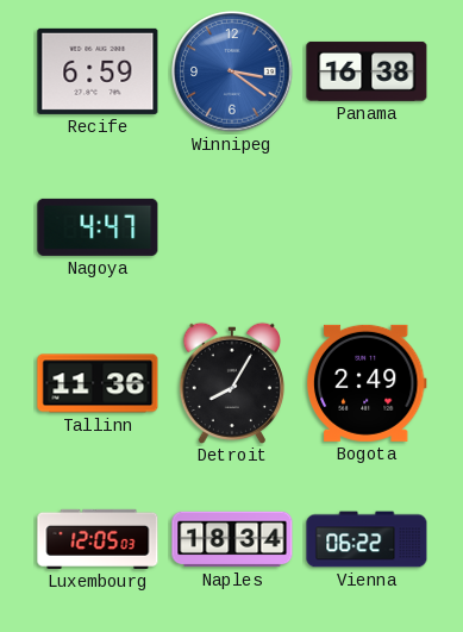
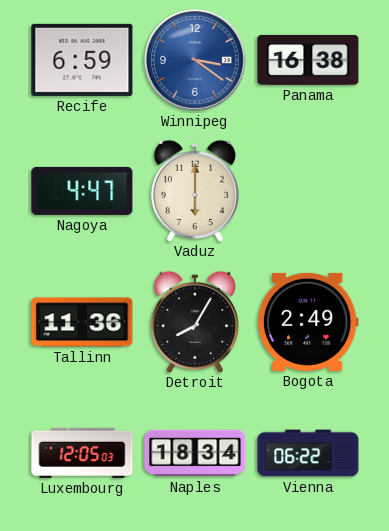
Vaduz: none -> 6:00
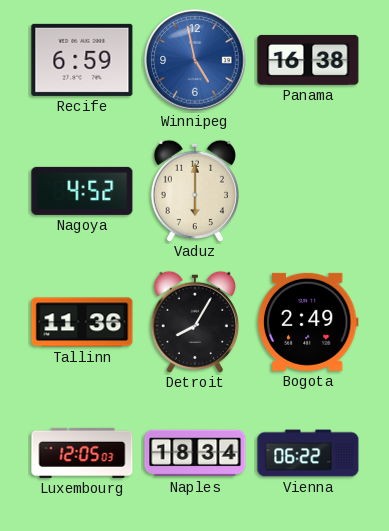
Winnipeg: 3:21 -> 4:58
Nagoya: 4:47 -> 4:52
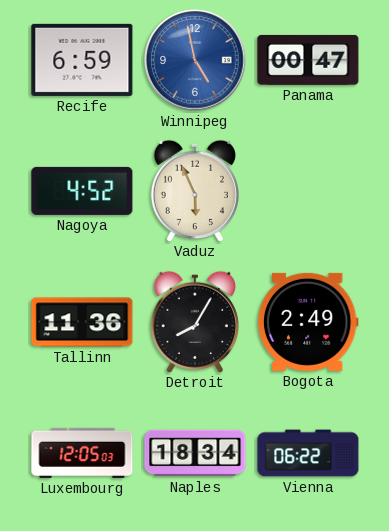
Panama: 16:38 -> 00:47
Vaduz: 6:00 -> 5:56
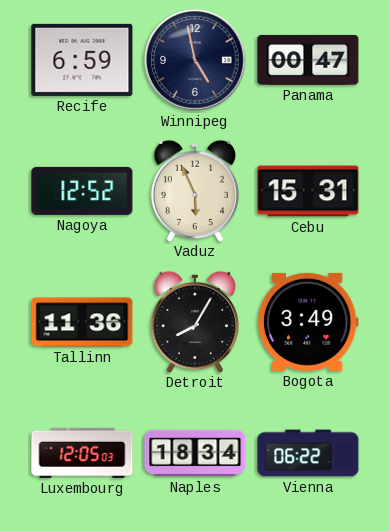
Winnipeg dial: blue -> navy
Nagoya: 4:52 -> 12:52
Cebu: none -> 15:31
Bogota: 2:49 -> 3:49
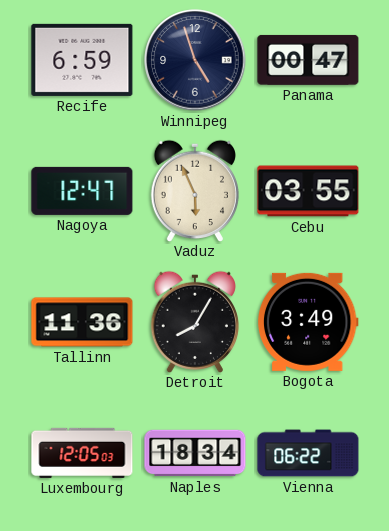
Winnipeg: 4:58 -> 4:57
Nagoya: 12:52 -> 12:47
Cebu: 15:31 -> 03:55
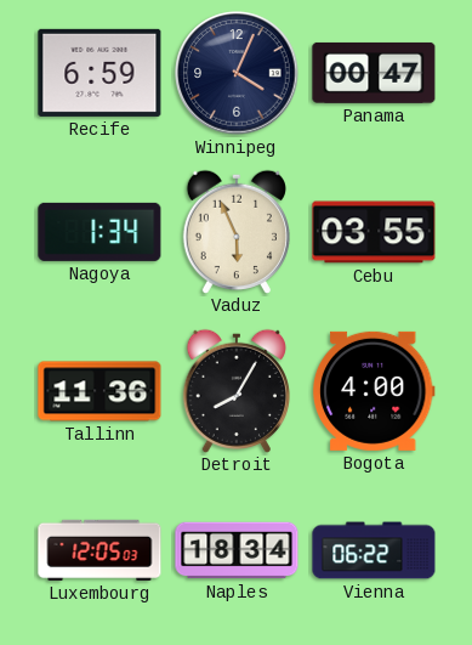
Winnipeg: 4:57 -> 4:04
Nagoya: 12:47 -> 1:34
Bogota: 3:49 -> 4:00
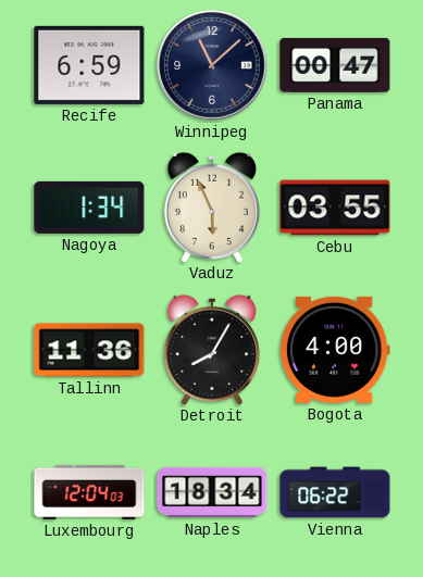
Winnipeg: 4:04 -> 11:08
Luxembourg: 12:05 -> 12:04
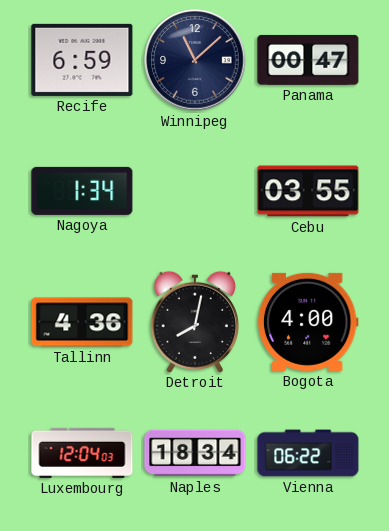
Vaduz: 5:56 -> none
Tallinn: 11:36 -> 4:36
Detroit: 8:05 -> 8:02
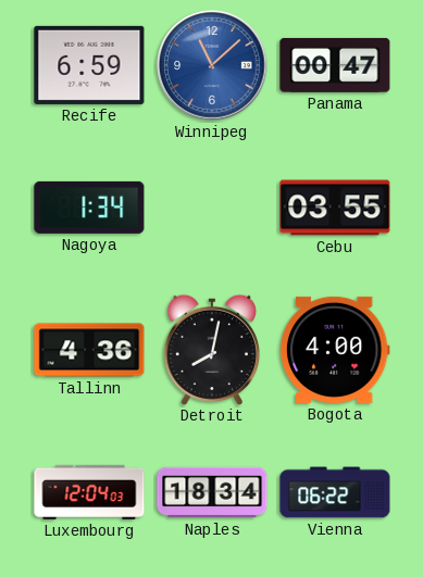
Winnipeg dial: navy -> blue
